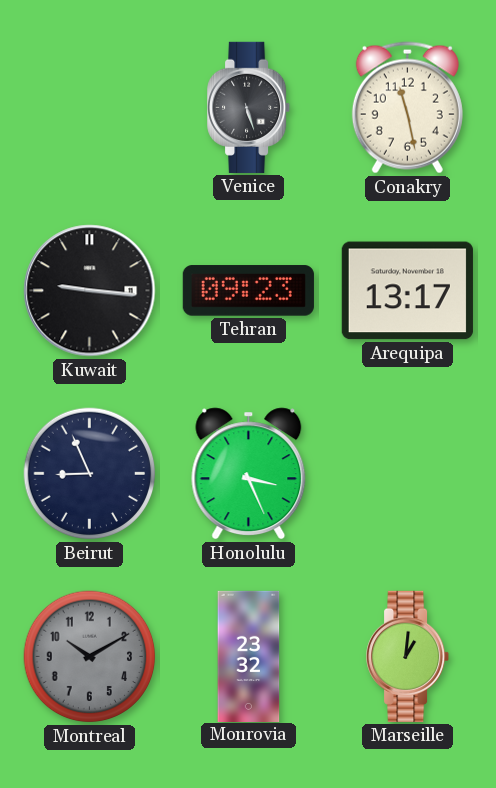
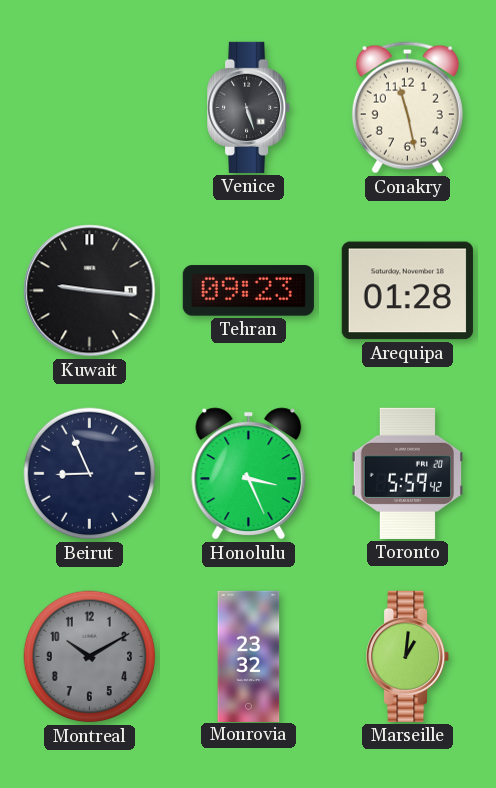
Arequipa: 13:17 -> 01:28
Toronto: none -> 5:59
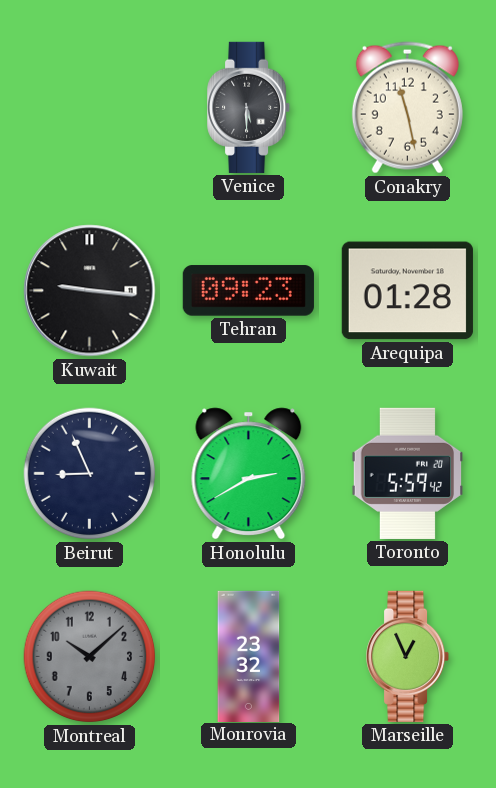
Venice: 5:27 -> 5:30
Honolulu: 3:26 -> 2:40
Montreal: 10:10 -> 10:08
Marseille: 1:01 -> 12:56
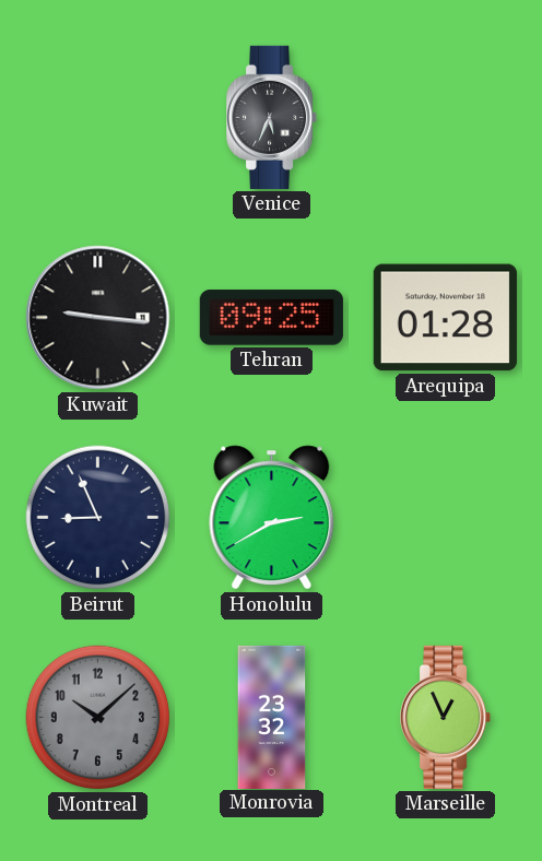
Venice: 5:30 -> 5:34
Conakry: 11:28 -> none
Tehran: 09:23 -> 09:25
Toronto: 5:59 -> none
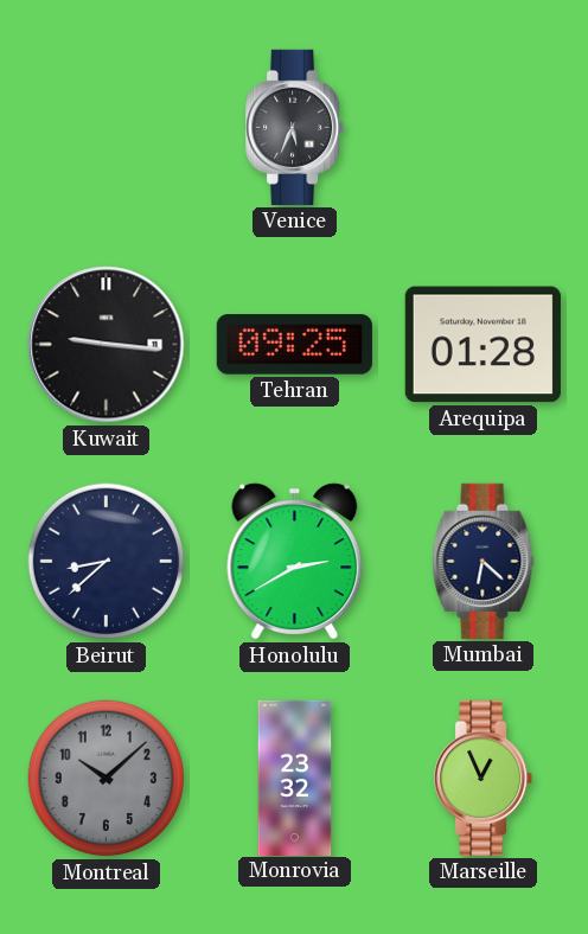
Beirut: 8:56 -> 8:38
Mumbai: none -> 6:22
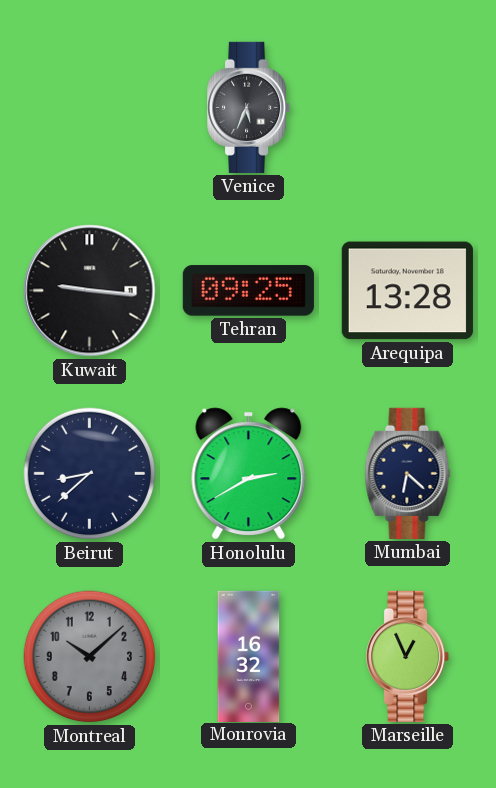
Arequipa: 01:28 -> 13:28
Monrovia: 23:32 -> 16:32
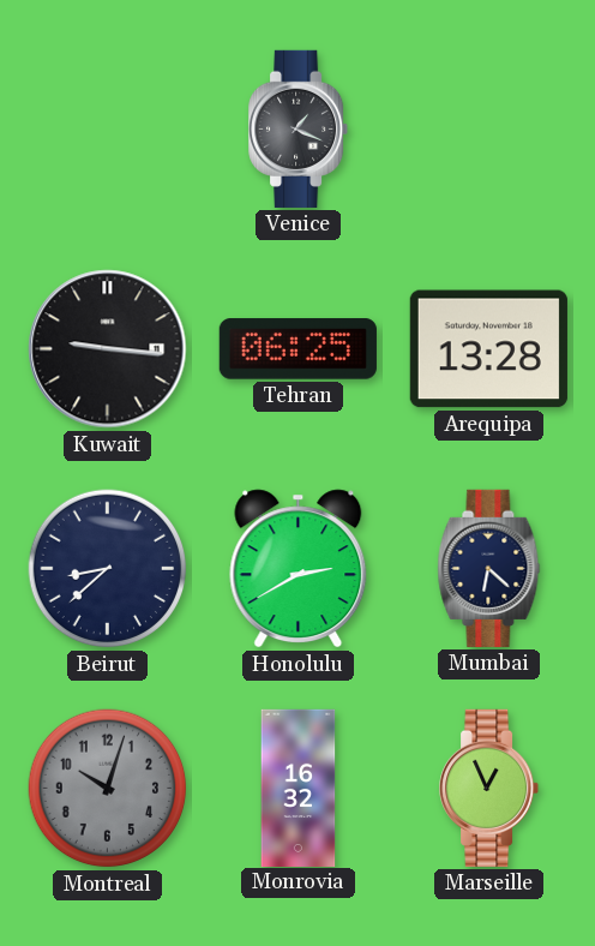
Venice: 5:34 -> 1:19
Tehran: 09:25 -> 06:25
Montreal: 10:08 -> 10:03
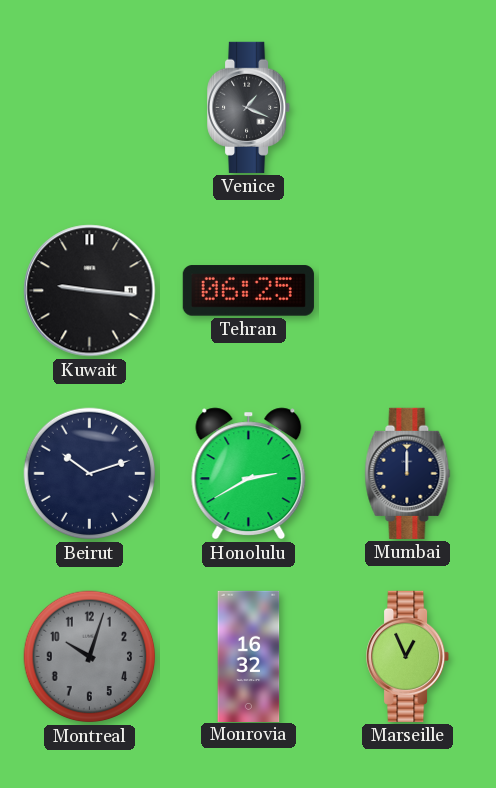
Arequipa: 13:28 -> none
Beirut: 8:38 -> 10:12
Mumbai: 6:22 -> 12:00
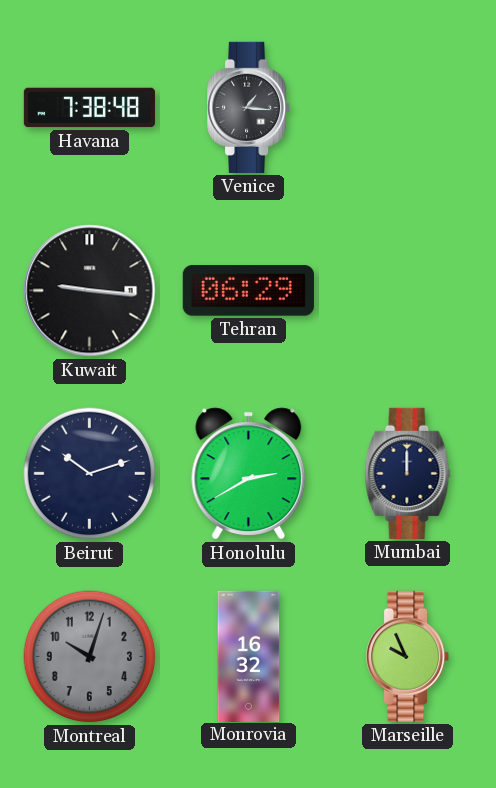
Havana: none -> 7:38
Venice: 1:19 -> 1:16
Tehran: 06:25 -> 06:29
Marseille: 12:56 -> 9:56
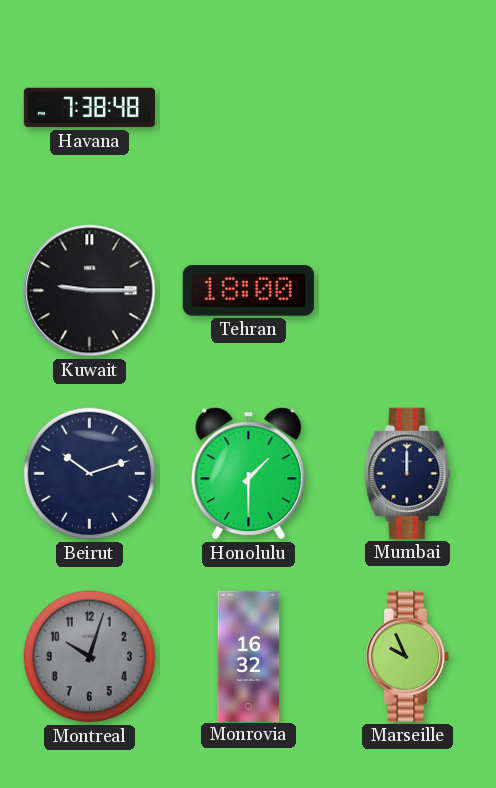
Venice: 1:16 -> none
Kuwait: 9:16 -> 9:15
Tehran: 06:29 -> 18:00
Honolulu: 2:40 -> 1:30
